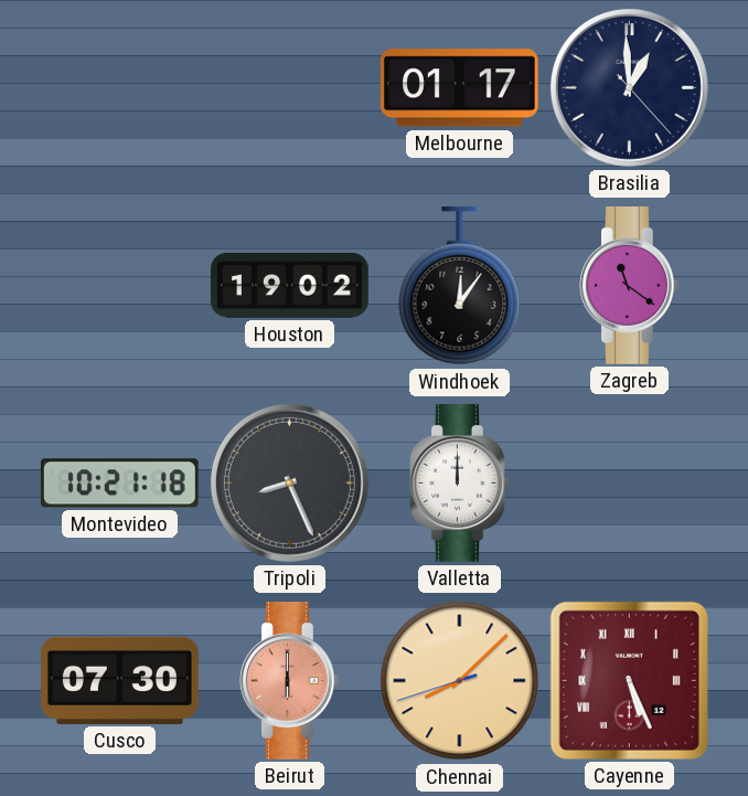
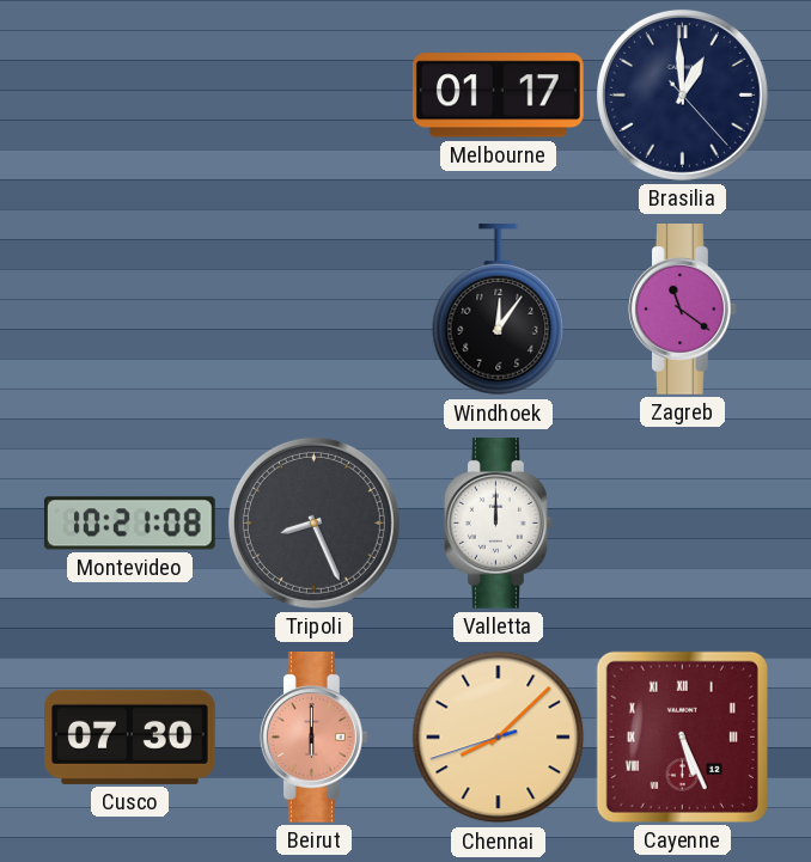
Houston: 19:02 -> none
Montevideo: 10:21:18 -> 10:21:08
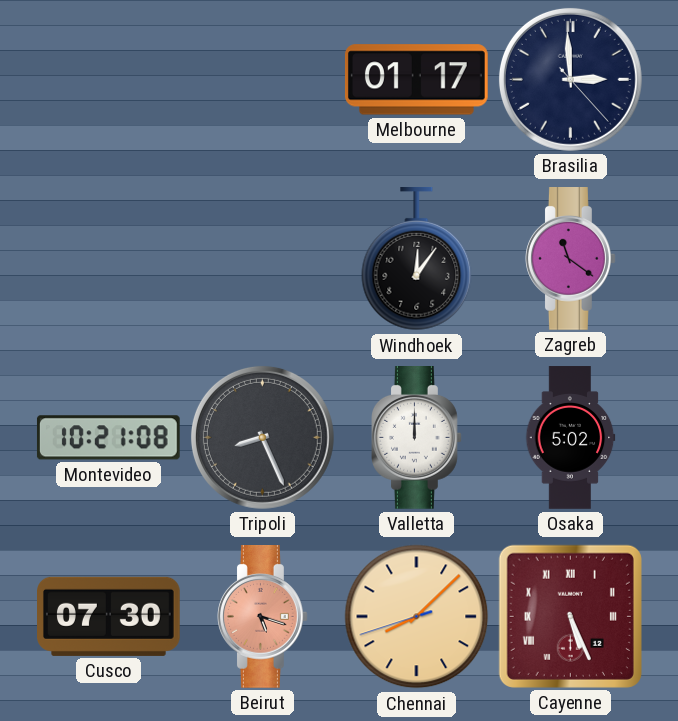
Brasilia: 12:59 -> 2:59
Osaka: none -> 5:02
Beirut: 6:00 -> 5:18
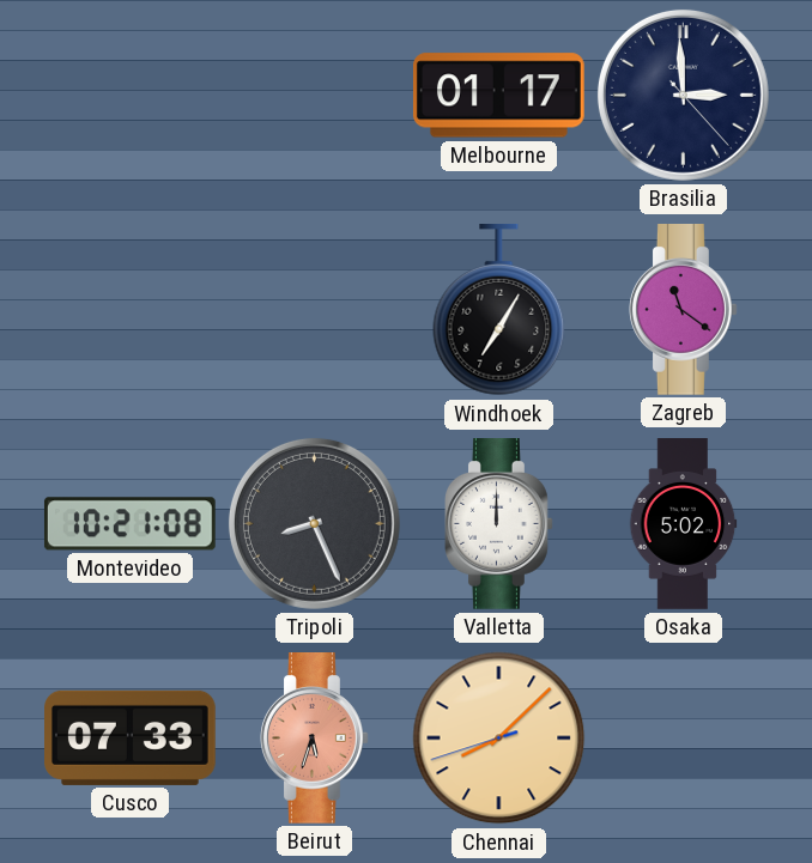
Windhoek: 12:06 -> 7:05
Cusco: 07:30 -> 07:33
Beirut: 5:18 -> 5:33
Cayenne: 5:26 -> none
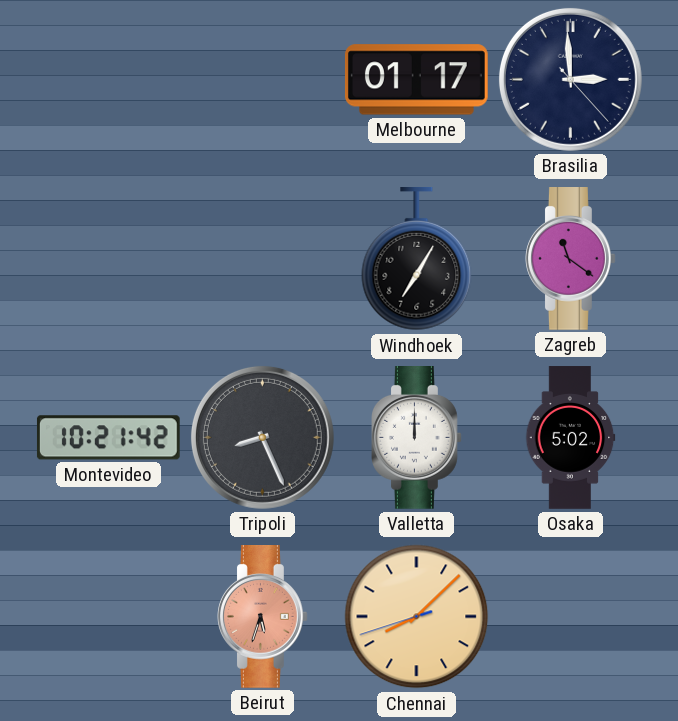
Montevideo: 10:21:08 -> 10:21:42
Cusco: 07:33 -> none
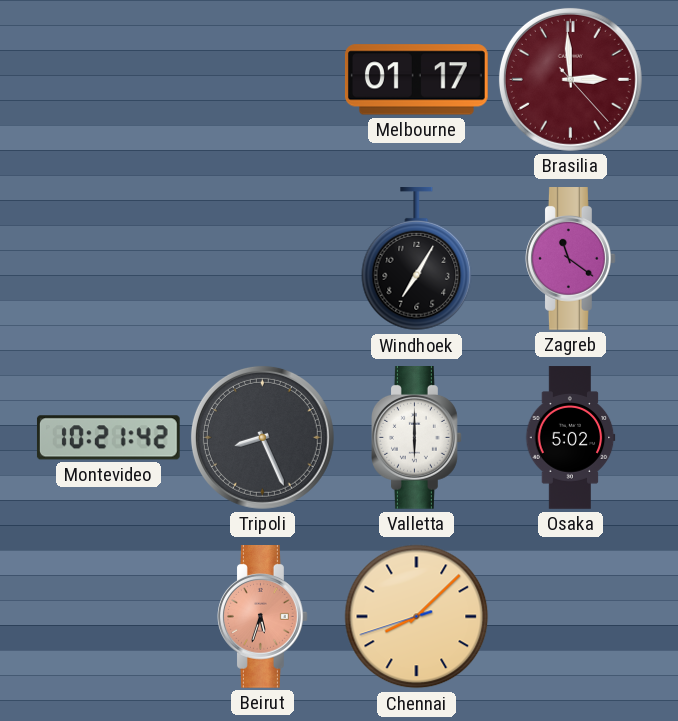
Brasilia dial: navy -> burgundy
Valletta: 12:00 -> 6:00
